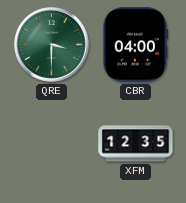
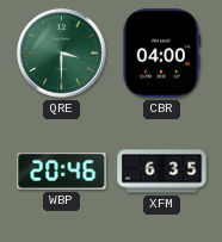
WBP: none -> 20:46
XFM: 12:35 -> 6:35
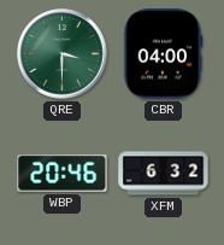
XFM: 6:35 -> 6:32
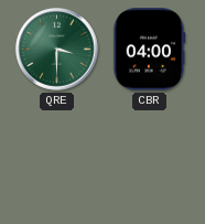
WBP: 20:46 -> none
XFM: 6:32 -> none
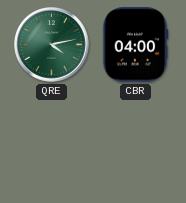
QRE: 3:30 -> 4:13
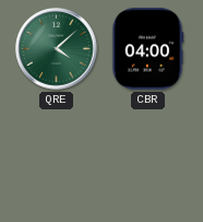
QRE: 4:13 -> 4:08
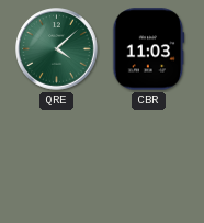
CBR: 04:00 -> 11:03
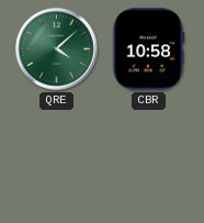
CBR: 11:03 -> 10:58
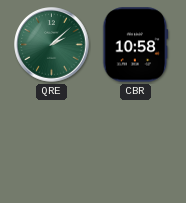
QRE: 4:08 -> 2:08
